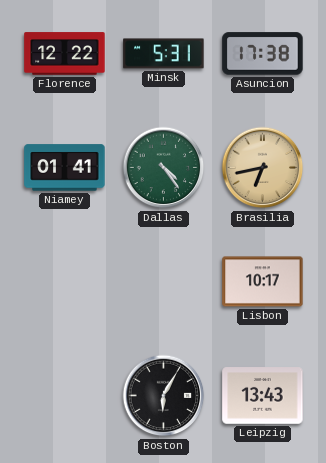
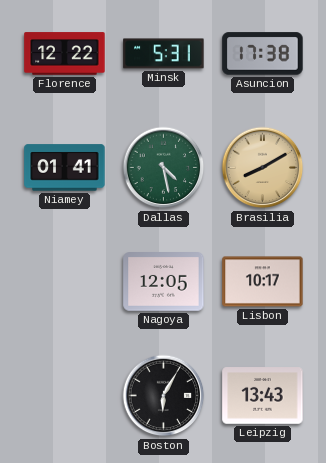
Dallas: 4:24 -> 4:28
Brasilia: 6:43 -> 8:10
Nagoya: none -> 12:05
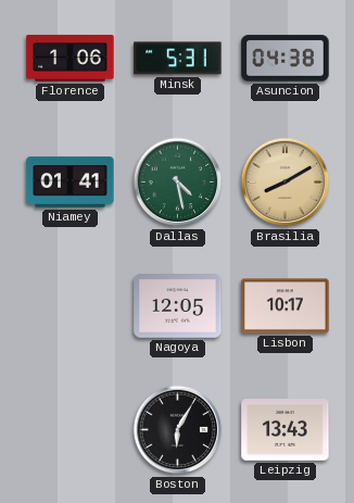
Florence: 12:22 -> 1:06
Asuncion: 17:38 -> 04:38
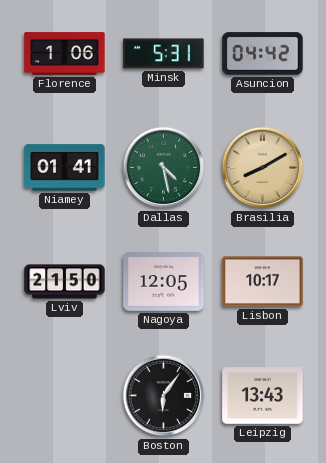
Asuncion: 04:38 -> 04:42
Lviv: none -> 21:50
Boston: 6:05 -> 6:06
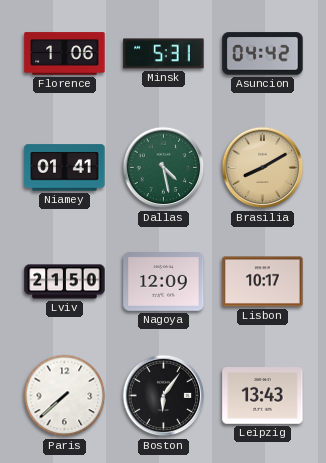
Nagoya: 12:05 -> 12:09
Paris: none -> 7:38
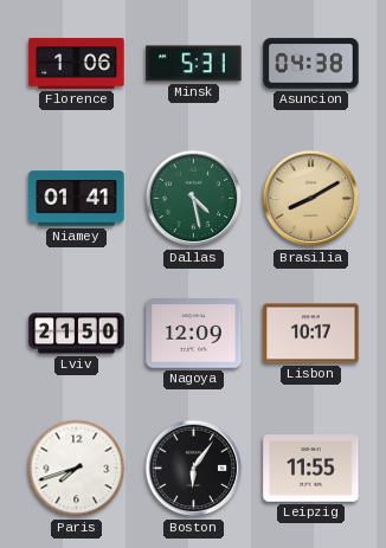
Asuncion: 04:42 -> 04:38
Paris: 7:38 -> 7:42
Leipzig: 13:43 -> 11:55
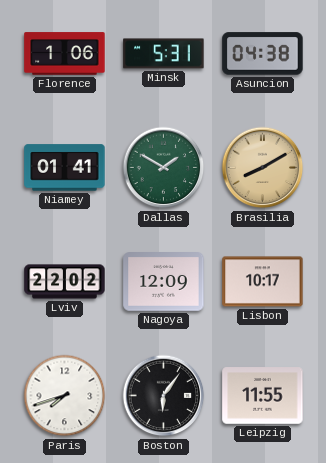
Dallas: 4:28 -> 1:50
Lviv: 21:50 -> 22:02
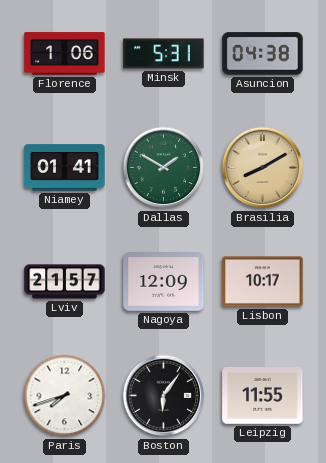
Lviv: 22:02 -> 21:57
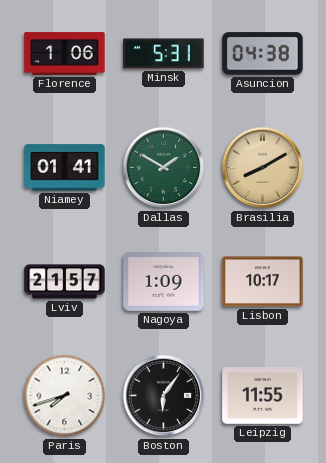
Nagoya: 12:09 -> 1:09
